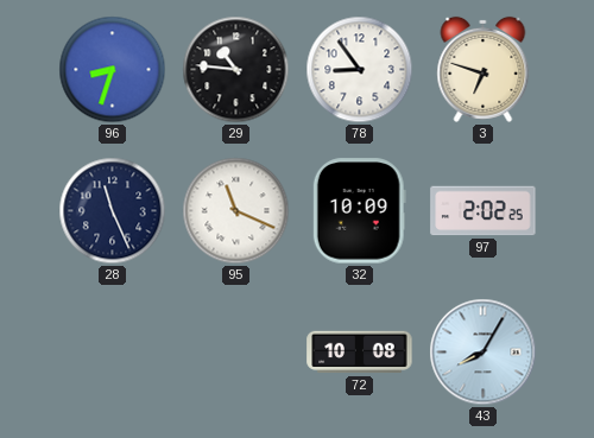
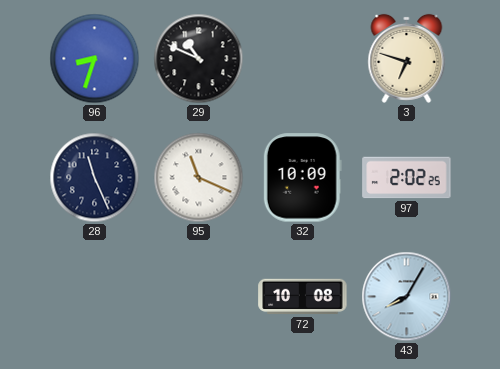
29: 10:46 -> 10:49
78: 8:54 -> none
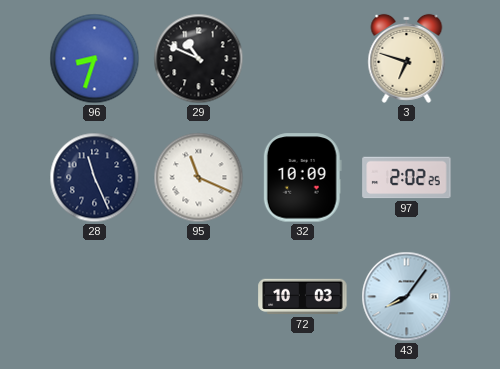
72: 10:08 -> 10:03
43: 8:05 -> 8:06
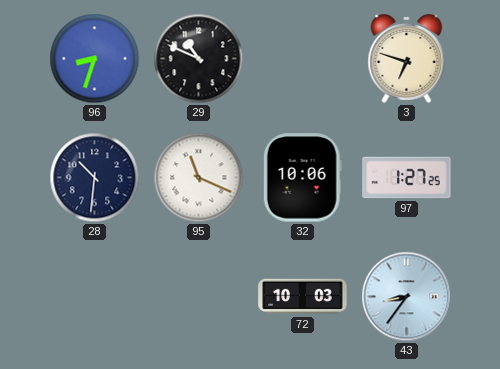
28: 11:26 -> 10:31
32: 10:09 -> 10:06
97: 2:02 -> 1:27
43: 8:06 -> 8:36
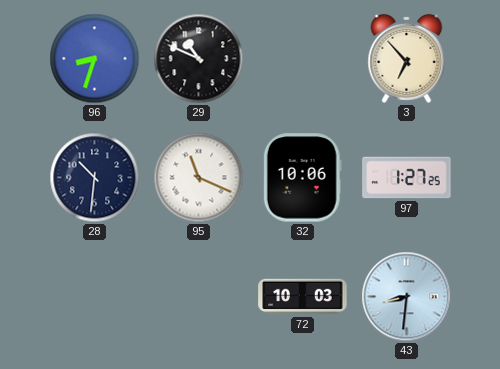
3: 6:48 -> 6:53
43: 8:36 -> 8:31
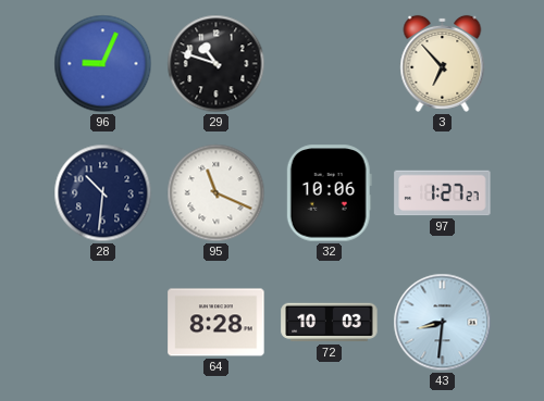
96: 8:33 -> 9:04
29: 10:49 -> 10:48
97: 1:27:25 -> 1:27:27
64: none -> 8:28
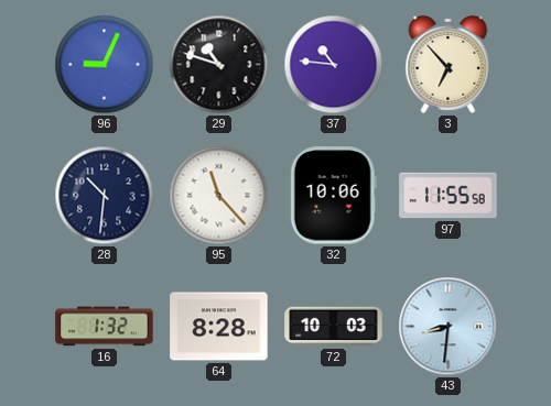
37: none -> 10:46
95: 11:19 -> 11:23
97: 1:27 -> 11:55
16: none -> 1:32
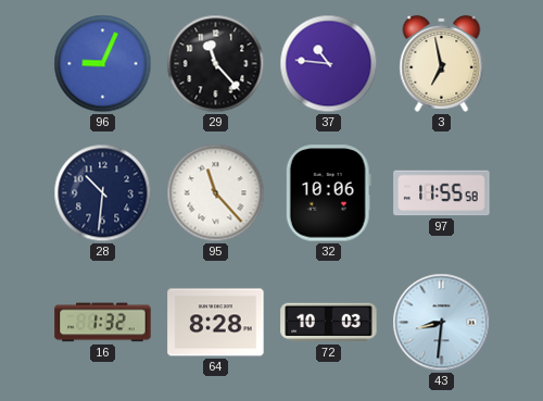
29: 10:48 -> 11:23
3: 6:53 -> 6:58
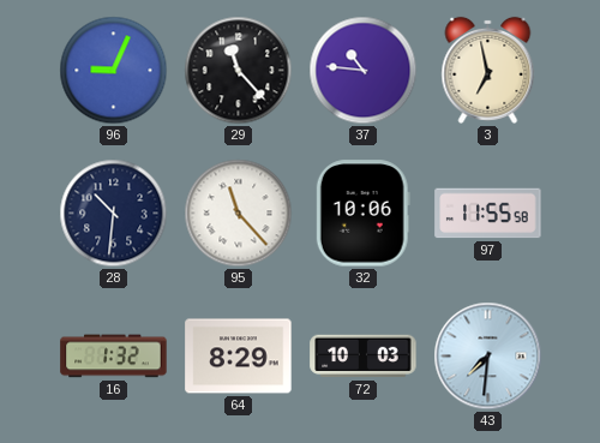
64: 8:28 -> 8:29
43: 8:31 -> 7:31
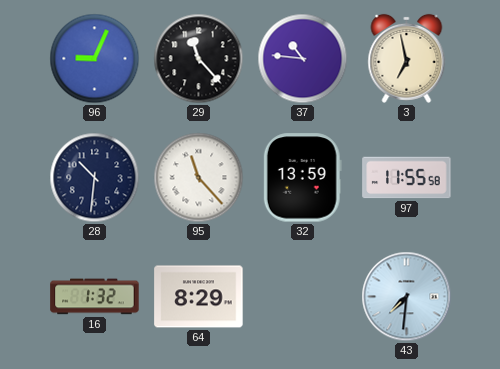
32: 10:06 -> 13:59
72: 10:03 -> none
